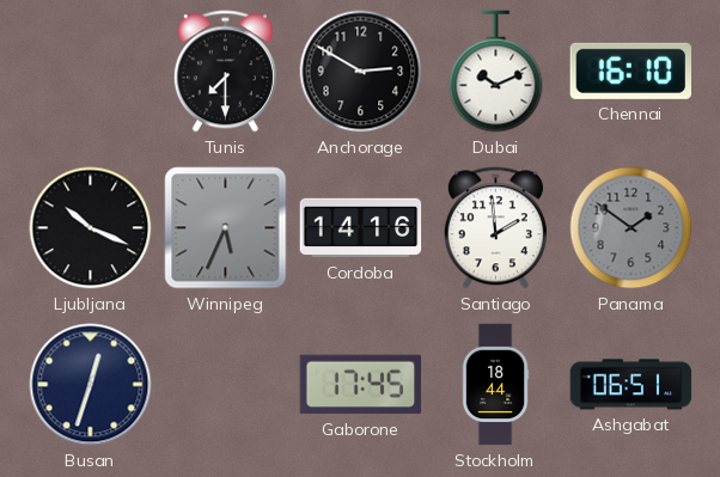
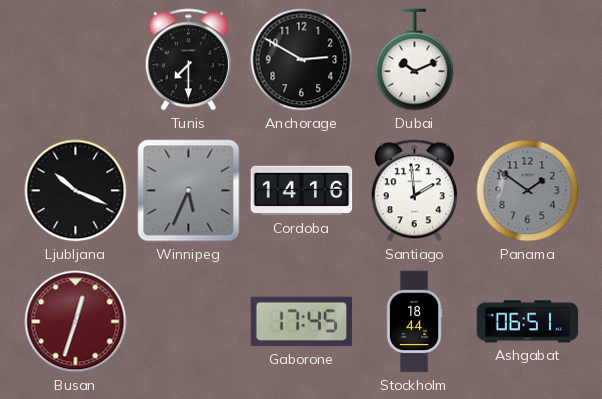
Chennai: 16:10 -> none
Busan dial: navy -> burgundy
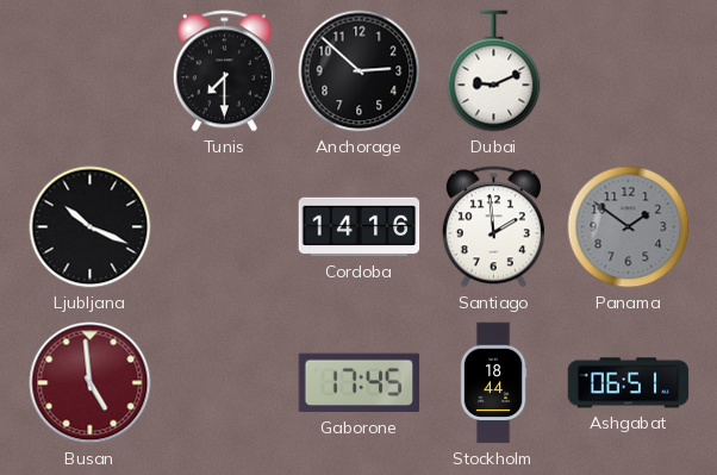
Anchorage: 2:50 -> 2:52
Dubai: 10:11 -> 9:11
Winnipeg: 5:34 -> none
Busan: 12:33 -> 4:59
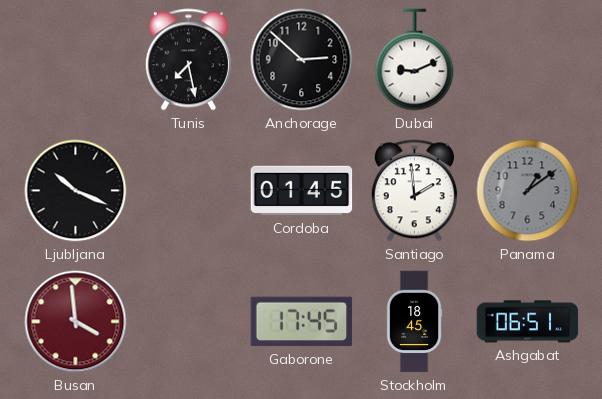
Tunis: 7:30 -> 7:28
Cordoba: 14:16 -> 01:45
Panama: 1:51 -> 1:09
Busan: 4:59 -> 3:59
Stockholm: 18:44 -> 18:45
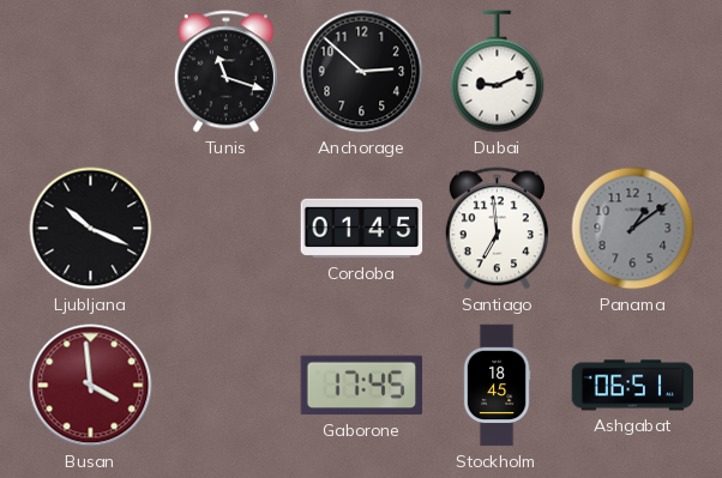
Tunis: 7:28 -> 11:18
Santiago: 1:59 -> 6:59
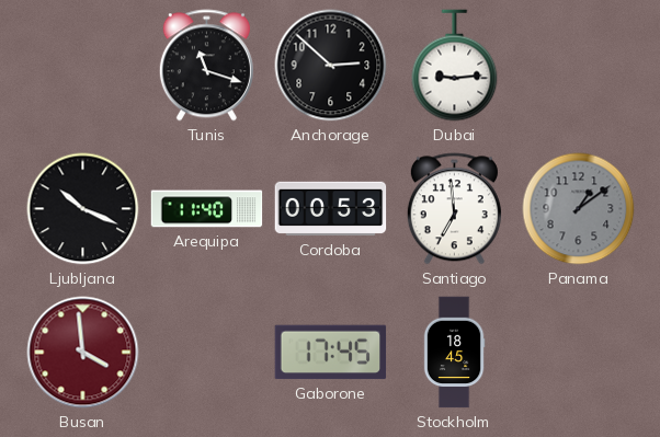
Dubai: 9:11 -> 9:14
Arequipa: none -> 11:40
Cordoba: 01:45 -> 00:53
Ashgabat: 06:51 -> none
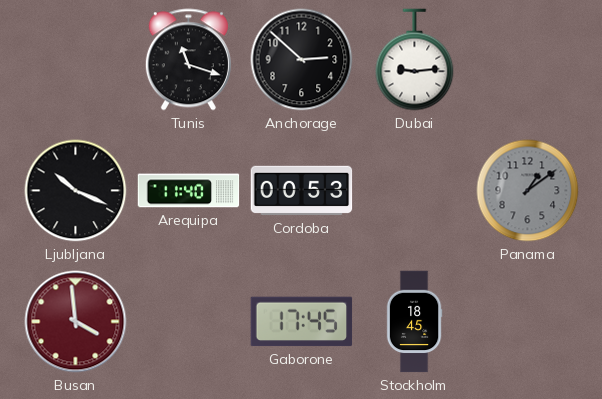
Santiago: 6:59 -> none
